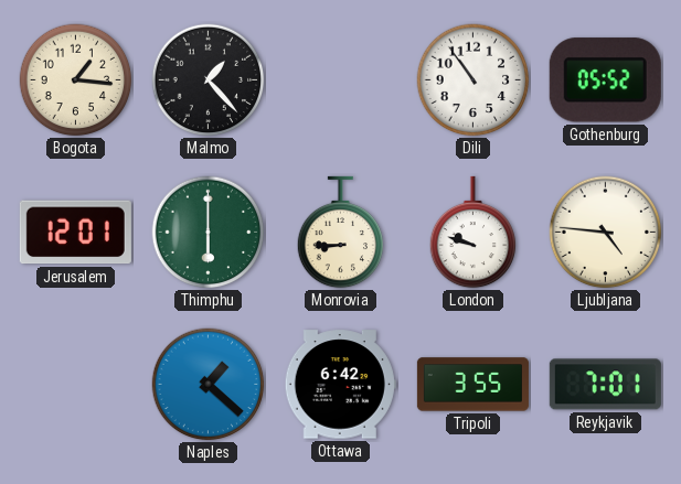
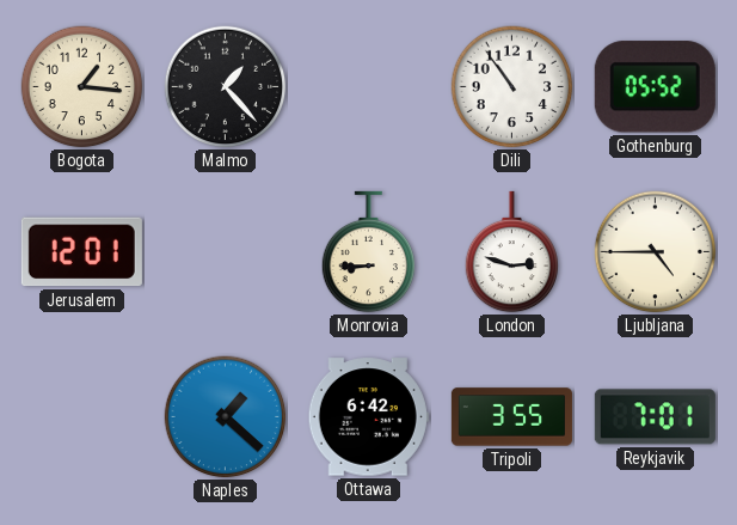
Thimphu: 6:00 -> none
London: 9:48 -> 2:48
Ljubljana: 4:46 -> 4:45
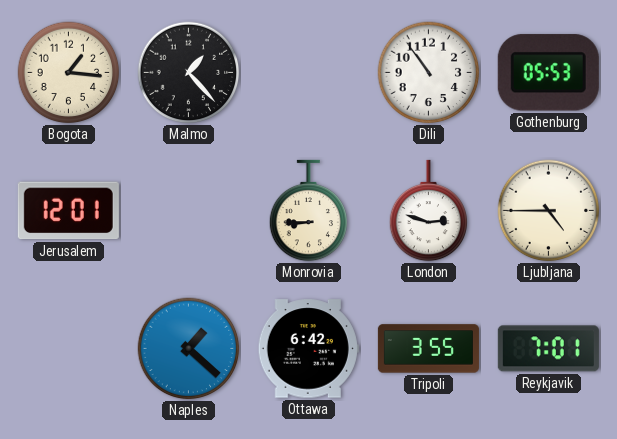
Gothenburg: 05:52 -> 05:53
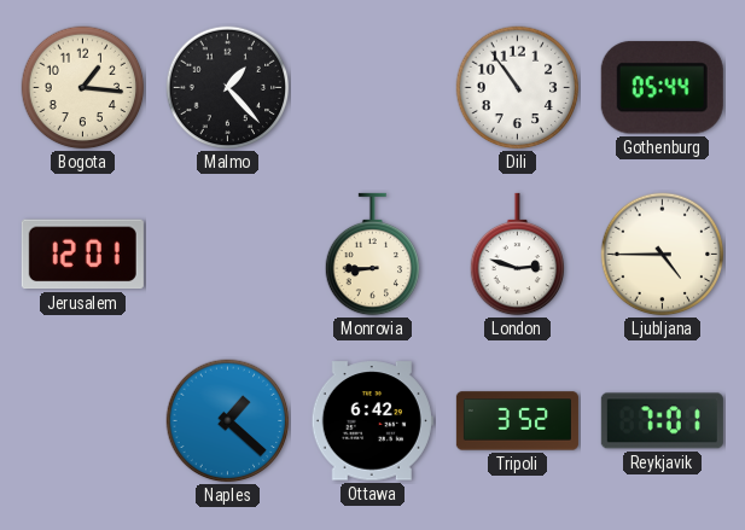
Gothenburg: 05:53 -> 05:44
Tripoli: 3:55 -> 3:52
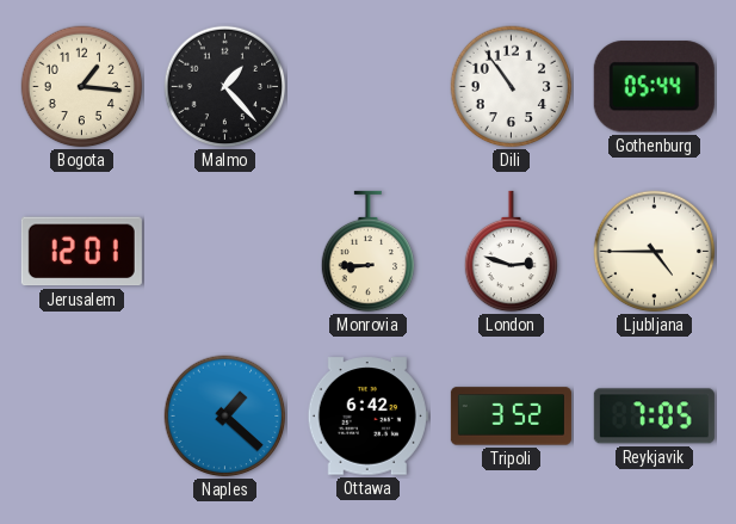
Reykjavik: 7:01 -> 7:05
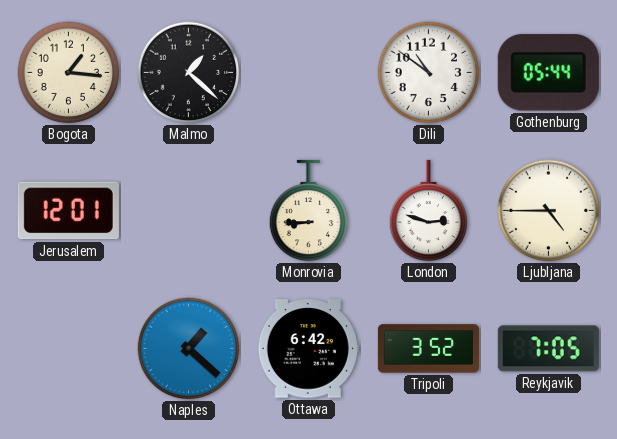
Malmo: 1:23 -> 1:22
Dili: 10:54 -> 10:51
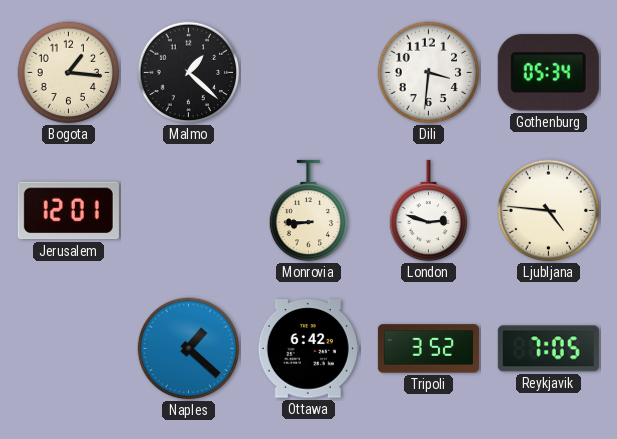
Dili: 10:51 -> 3:31
Gothenburg: 05:44 -> 05:34
Ljubljana: 4:45 -> 4:46
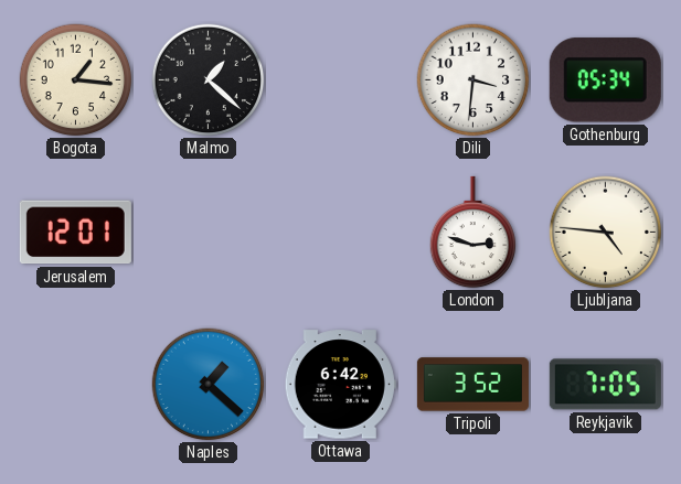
Monrovia: 8:45 -> none
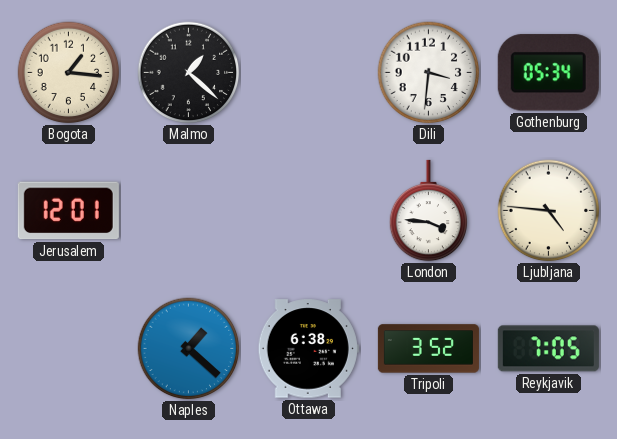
London: 2:48 -> 3:46
Ottawa: 6:42 -> 6:38
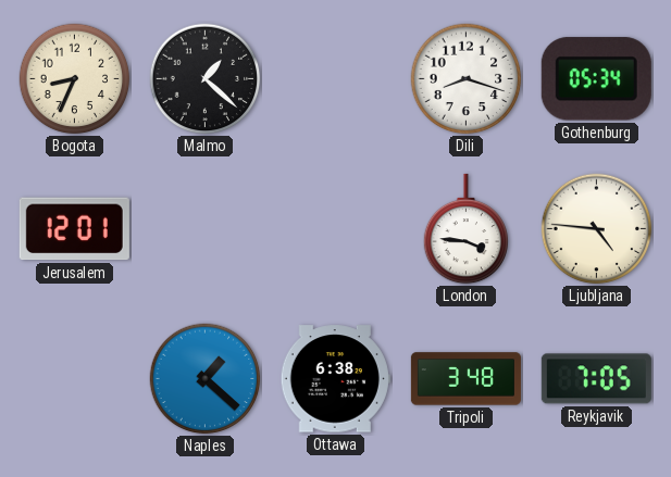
Bogota: 1:16 -> 8:34
Dili: 3:31 -> 8:18
Tripoli: 3:52 -> 3:48
